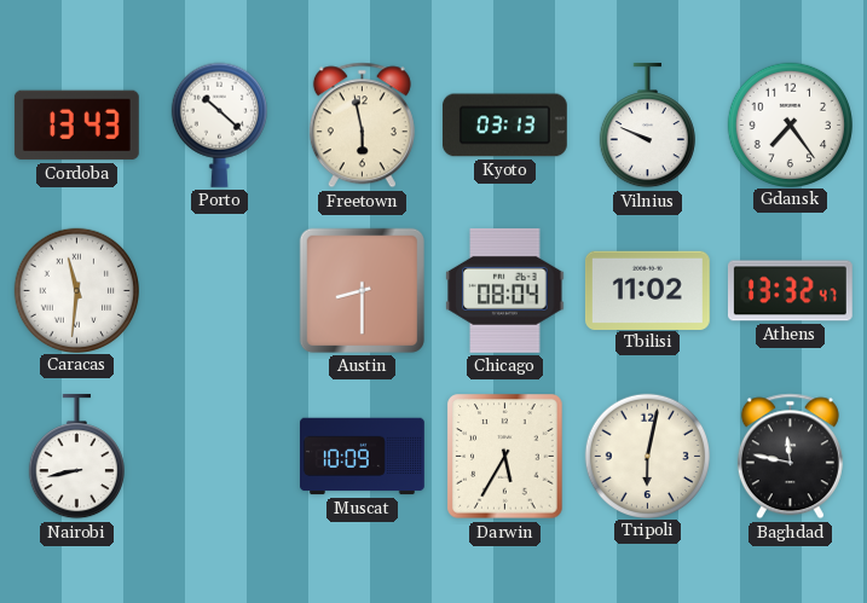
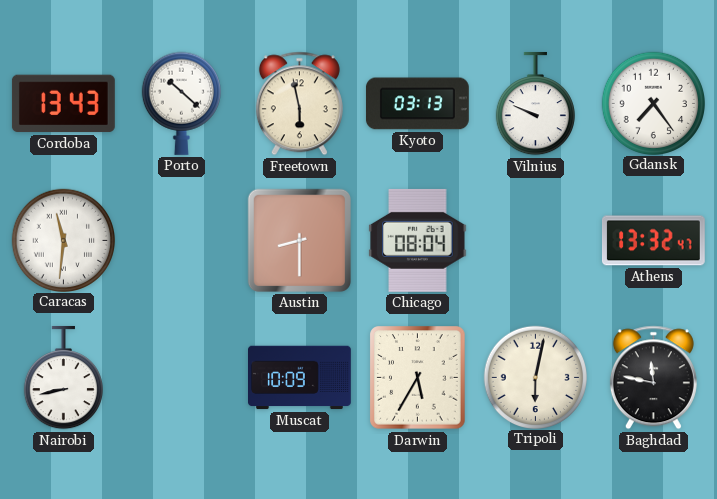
Tbilisi: 11:02 -> none
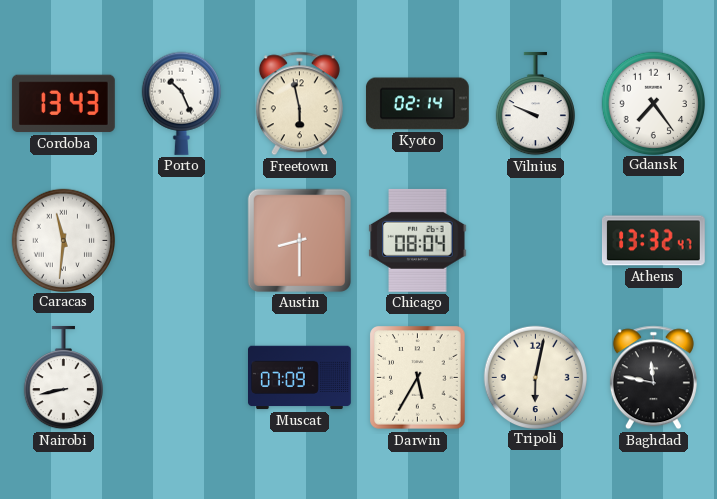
Porto: 10:22 -> 10:26
Kyoto: 03:13 -> 02:14
Muscat: 10:09 -> 07:09
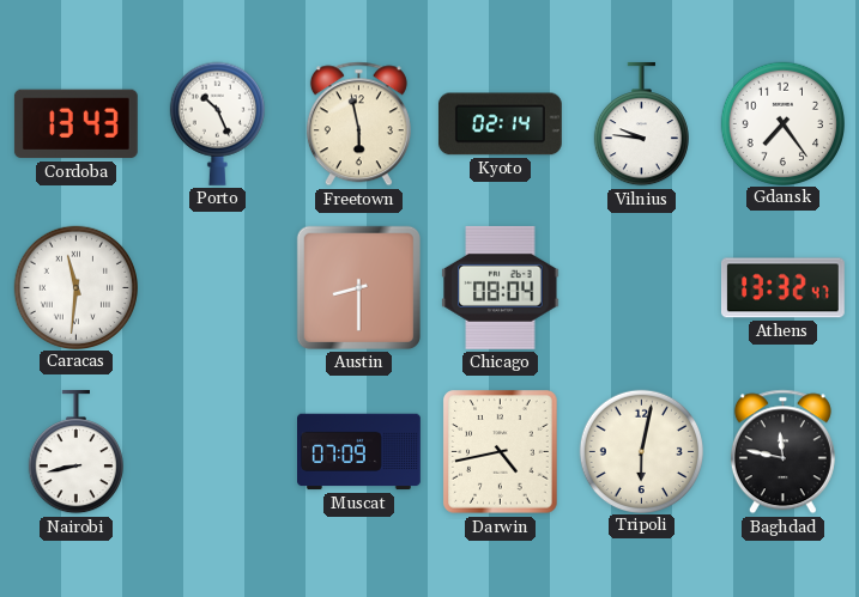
Vilnius: 9:49 -> 9:46
Darwin: 5:35 -> 4:43
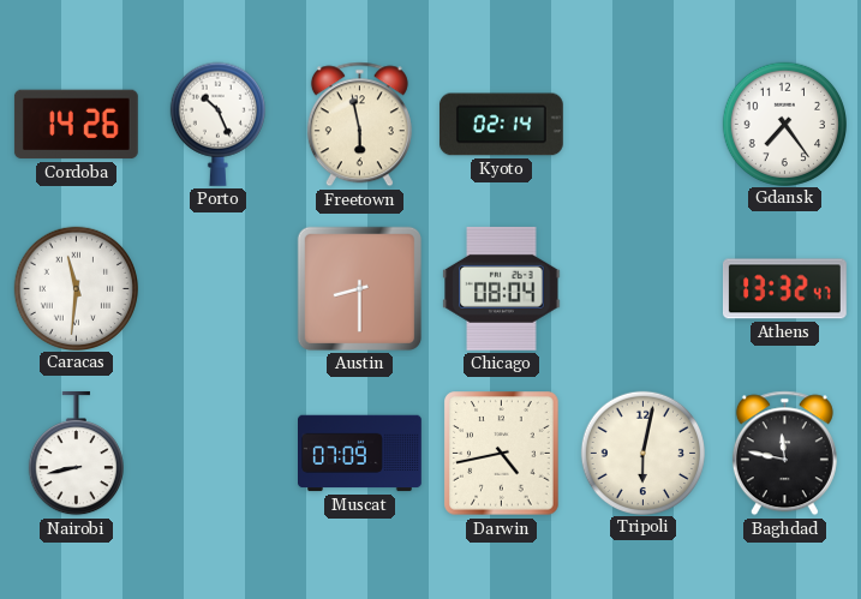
Cordoba: 13:43 -> 14:26
Vilnius: 9:46 -> none
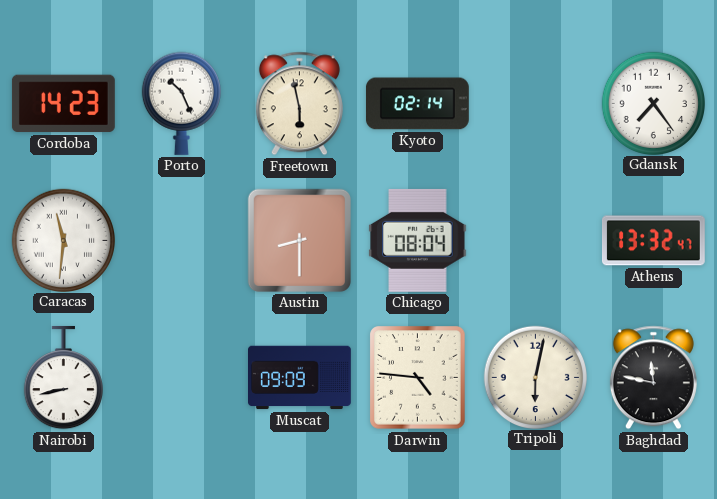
Cordoba: 14:26 -> 14:23
Muscat: 07:09 -> 09:09
Darwin: 4:43 -> 4:46
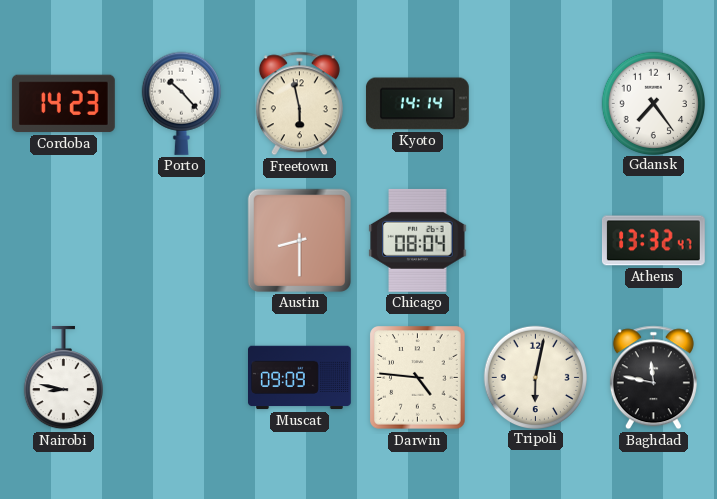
Porto: 10:26 -> 10:23
Kyoto: 02:14 -> 14:14
Caracas: 11:31 -> none
Nairobi: 8:43 -> 8:47
